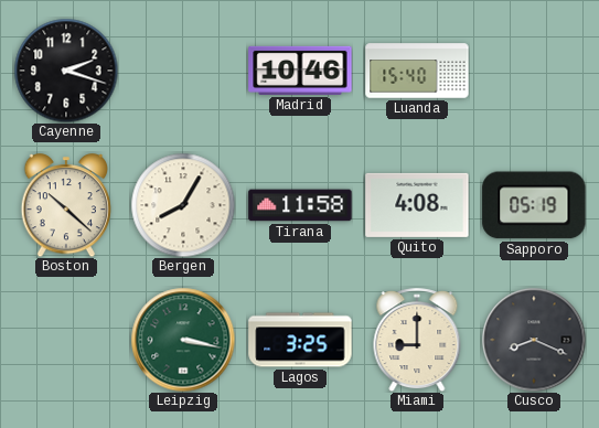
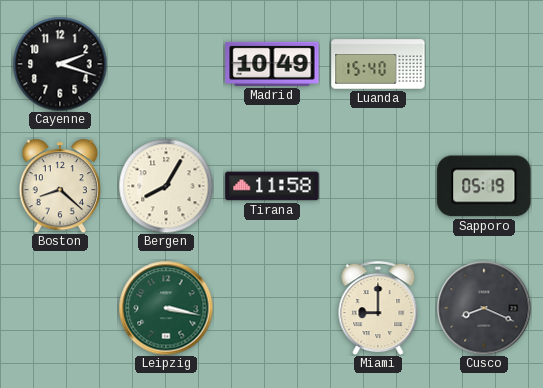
Madrid: 10:46 -> 10:49
Boston: 10:22 -> 8:22
Quito: 4:08 -> none
Lagos: 3:25 -> none
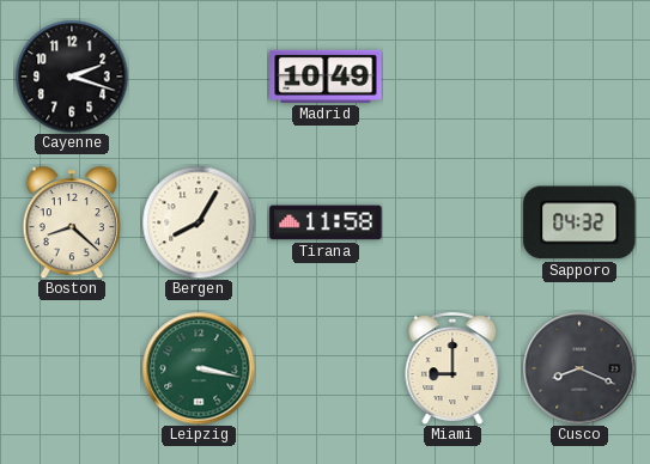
Luanda: 15:40 -> none
Sapporo: 05:19 -> 04:32
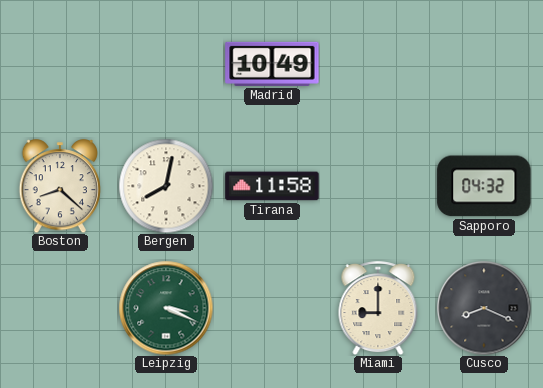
Cayenne: 2:18 -> none
Bergen: 8:05 -> 8:02
Leipzig: 3:17 -> 3:19
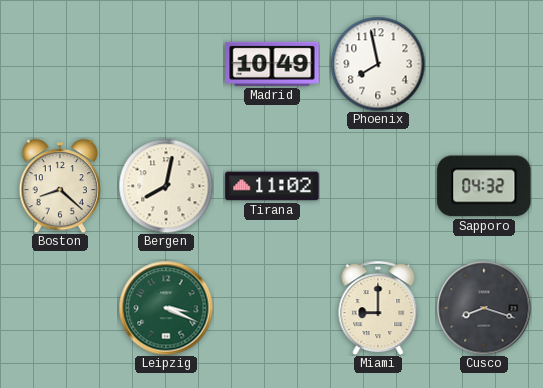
Phoenix: none -> 7:58
Tirana: 11:58 -> 11:02
Cusco: 8:19 -> 8:18
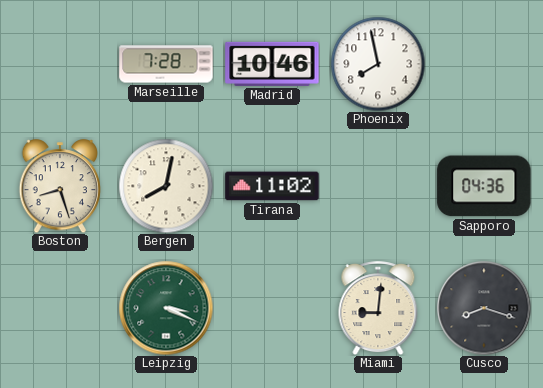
Marseille: none -> 7:28
Madrid: 10:49 -> 10:46
Boston: 8:22 -> 8:27
Sapporo: 04:32 -> 04:36
Miami: 9:00 -> 9:01
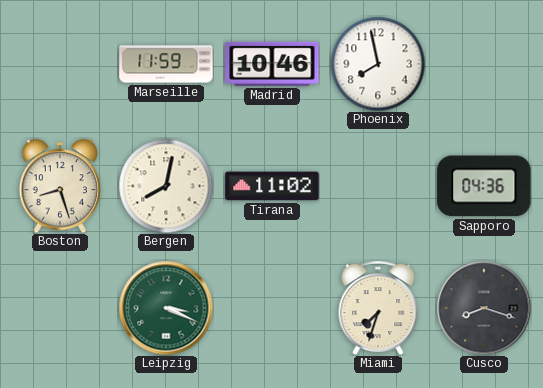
Marseille: 7:28 -> 11:59
Miami: 9:01 -> 7:33
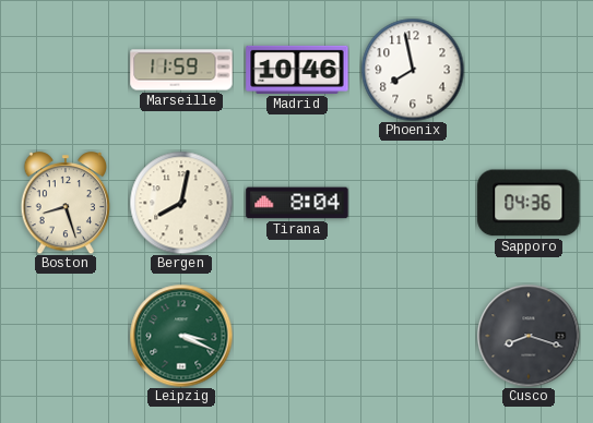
Tirana: 11:02 -> 8:04
Miami: 7:33 -> none
